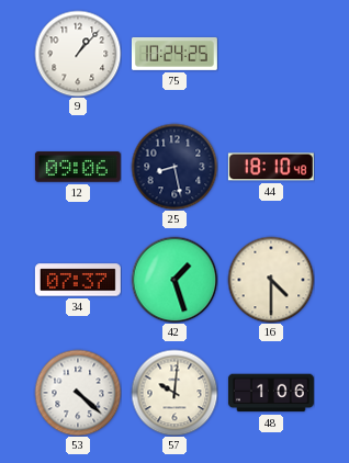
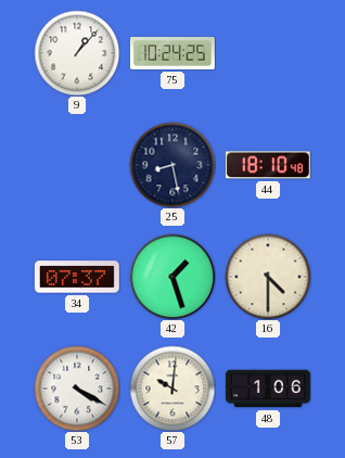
12: 09:06 -> none
53: 4:22 -> 4:20
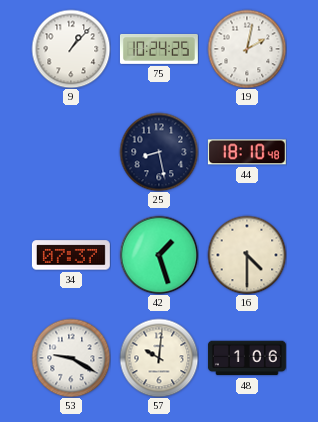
19: none -> 2:02
53: 4:20 -> 9:20
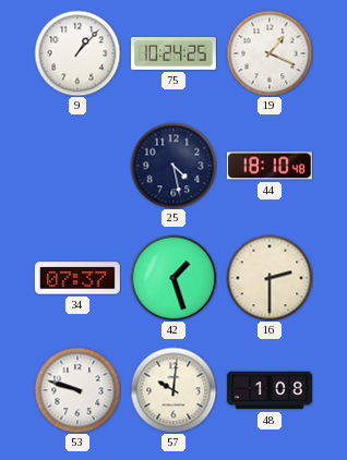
19: 2:02 -> 1:19
25: 8:28 -> 4:28
16: 4:30 -> 2:30
53: 9:20 -> 9:48
48: 1:06 -> 1:08
